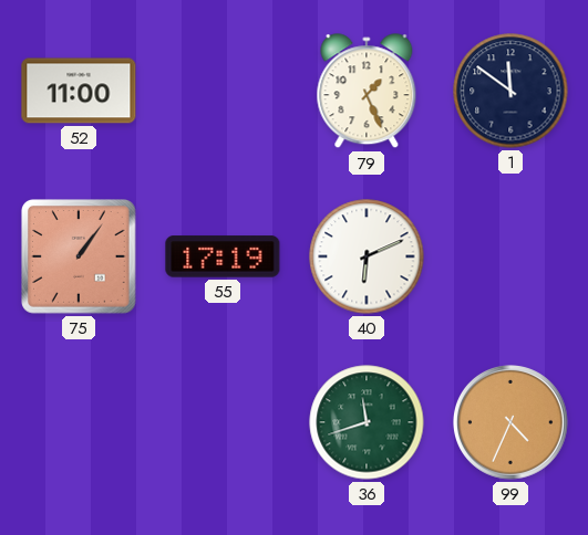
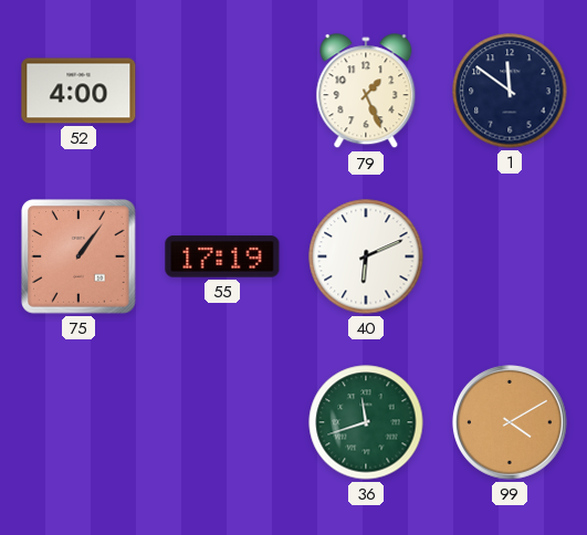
52: 11:00 -> 4:00
99: 4:34 -> 4:10
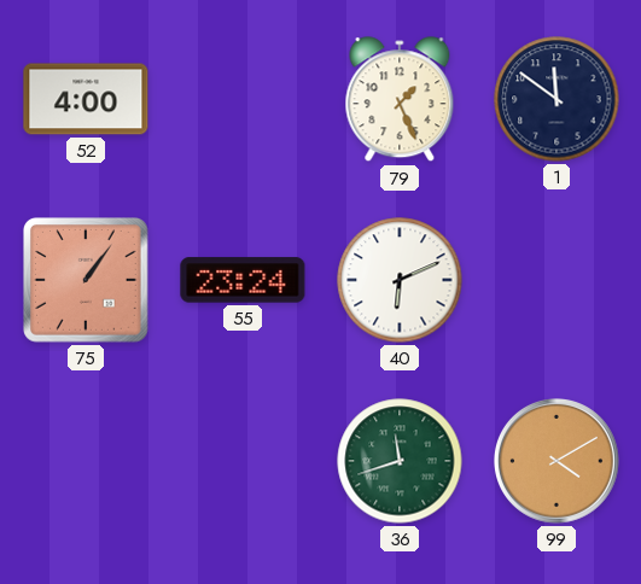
55: 17:19 -> 23:24
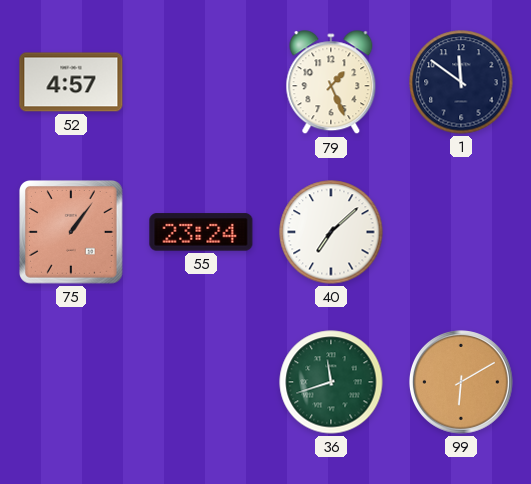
52: 4:00 -> 4:57
40: 6:11 -> 7:08
99: 4:10 -> 6:10
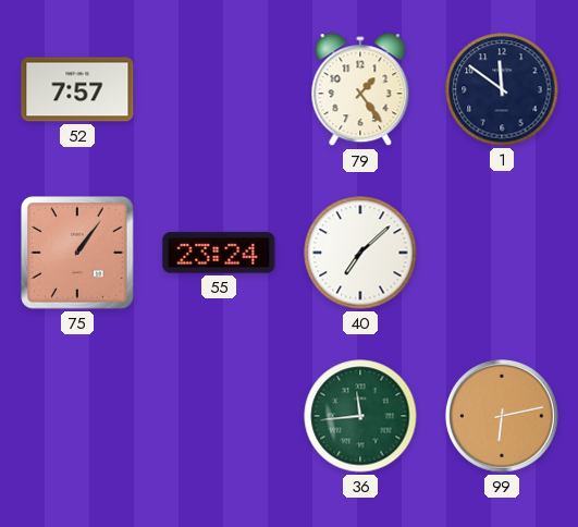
52: 4:57 -> 7:57
79: 1:26 -> 1:24
36: 11:42 -> 11:44
99: 6:10 -> 6:13
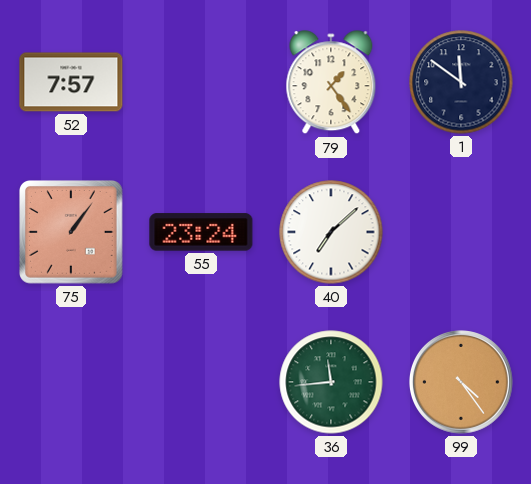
99: 6:13 -> 4:24
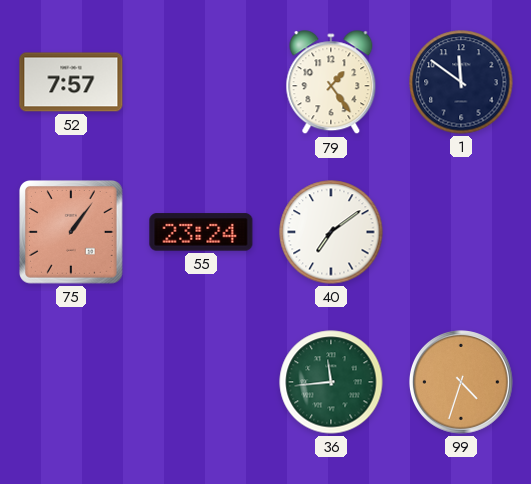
40: 7:08 -> 7:09
99: 4:24 -> 4:33
